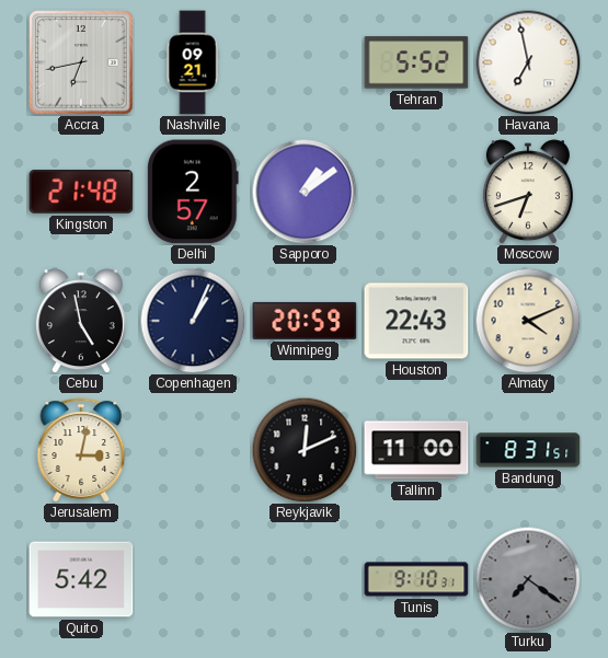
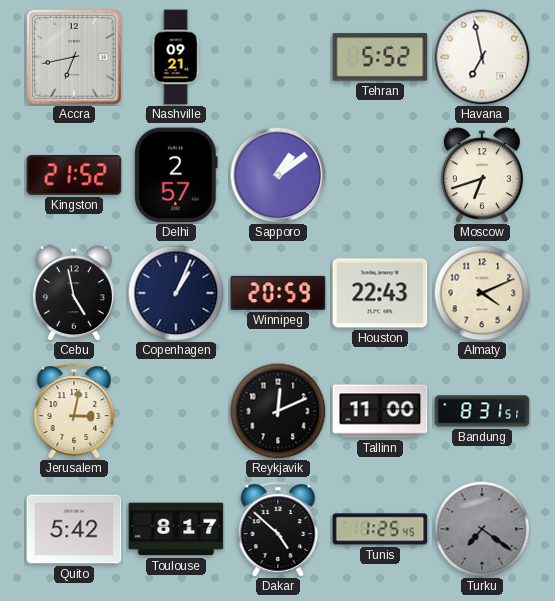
Kingston: 21:48 -> 21:52
Toulouse: none -> 8:17
Dakar: none -> 4:52
Tunis: 9:10 -> 1:25
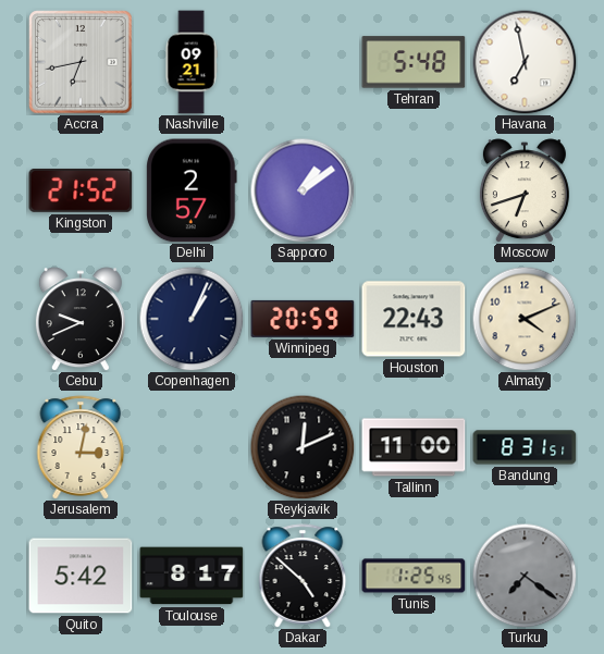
Tehran: 5:52 -> 5:48
Cebu: 4:58 -> 9:41
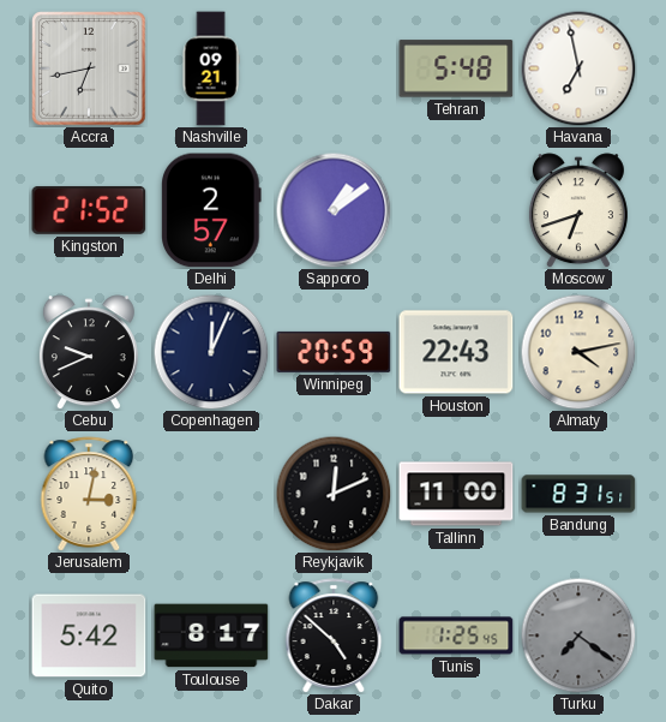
Copenhagen: 1:04 -> 12:04
Almaty: 4:11 -> 4:13
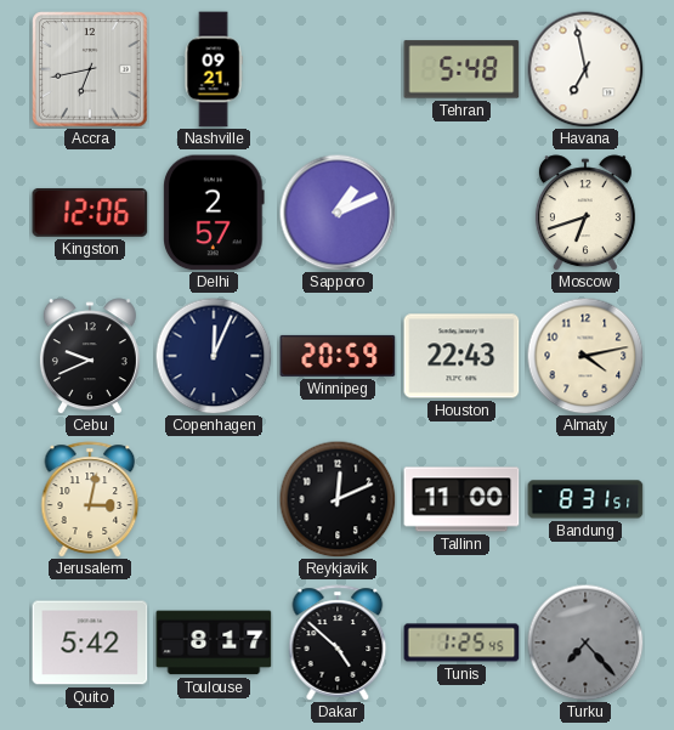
Kingston: 21:52 -> 12:06
Sapporo: 1:09 -> 1:11
Turku: 7:21 -> 7:23
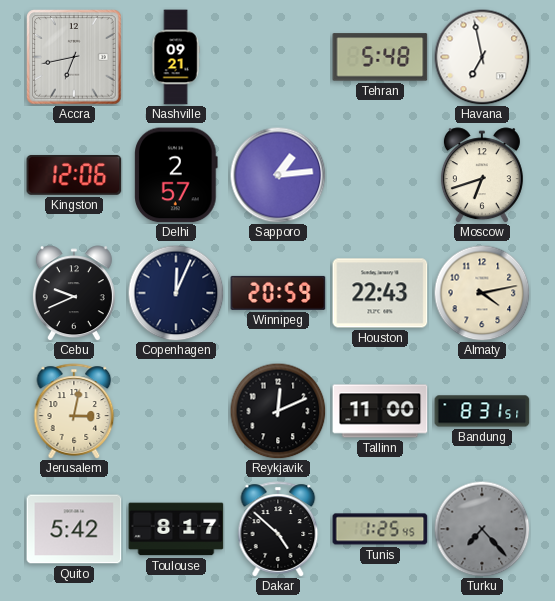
Sapporo: 1:11 -> 1:14
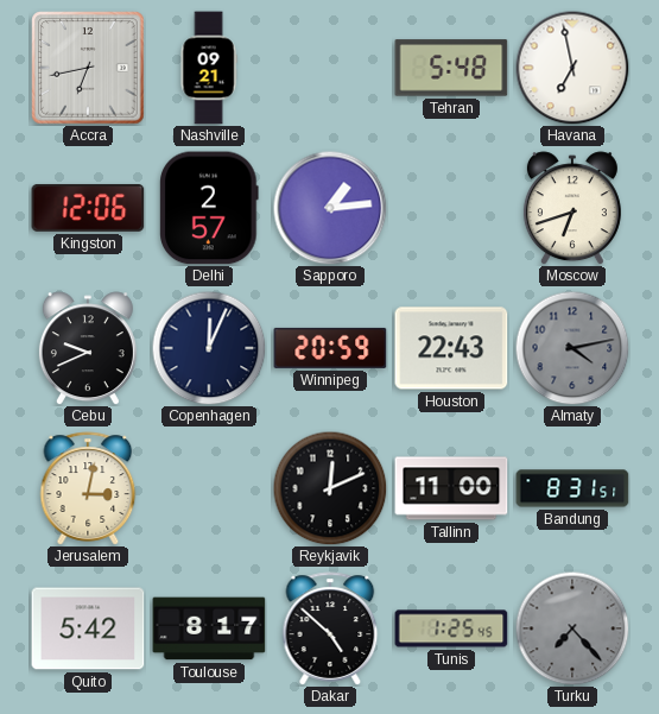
Almaty dial: cream -> grey
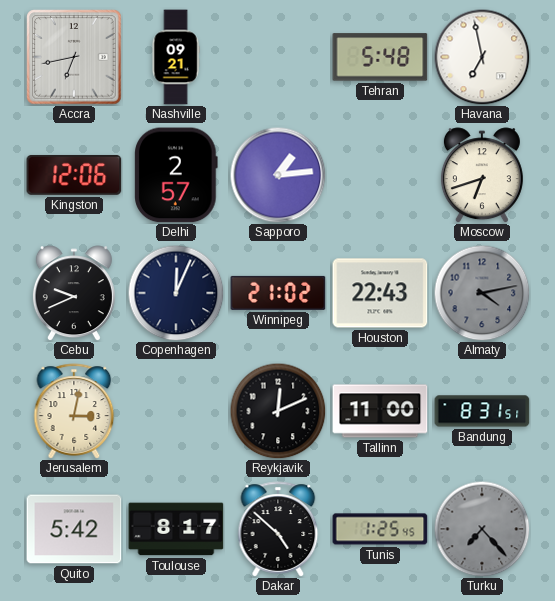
Winnipeg: 20:59 -> 21:02
